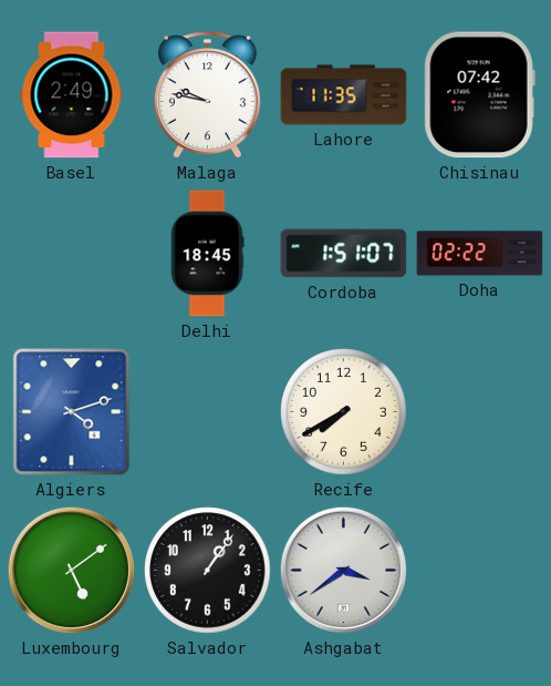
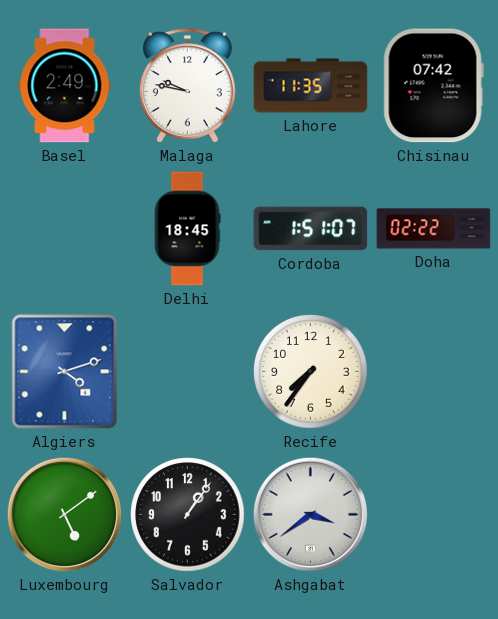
Recife: 7:40 -> 7:36
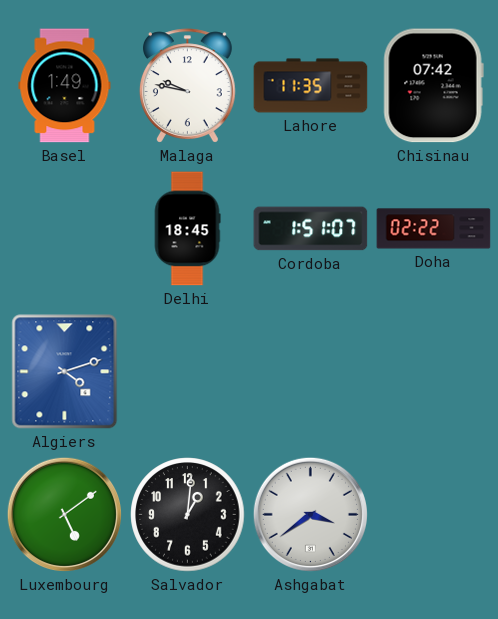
Basel: 2:49 -> 1:49
Recife: 7:36 -> none
Salvador: 1:06 -> 1:01
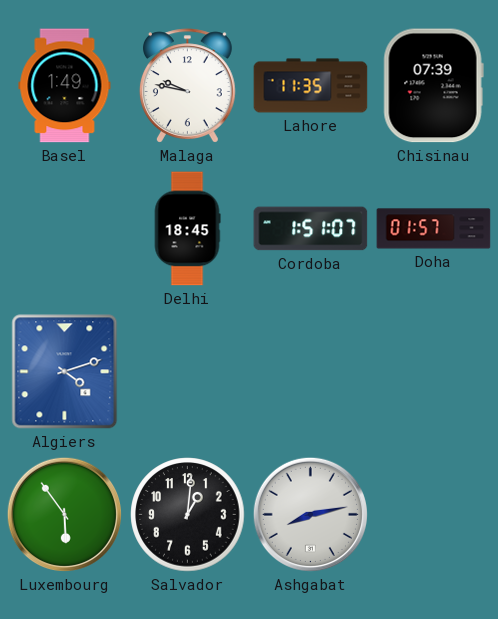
Chisinau: 07:42 -> 07:39
Doha: 02:22 -> 01:57
Luxembourg: 5:09 -> 5:54
Ashgabat: 3:39 -> 8:13
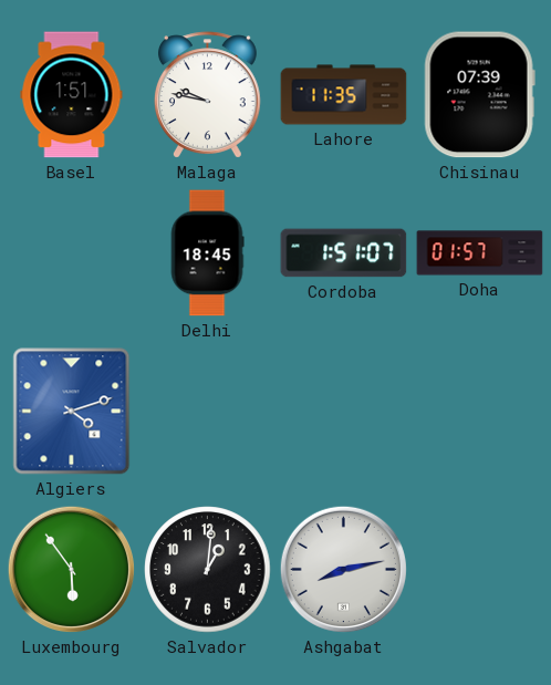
Basel: 1:49 -> 1:51
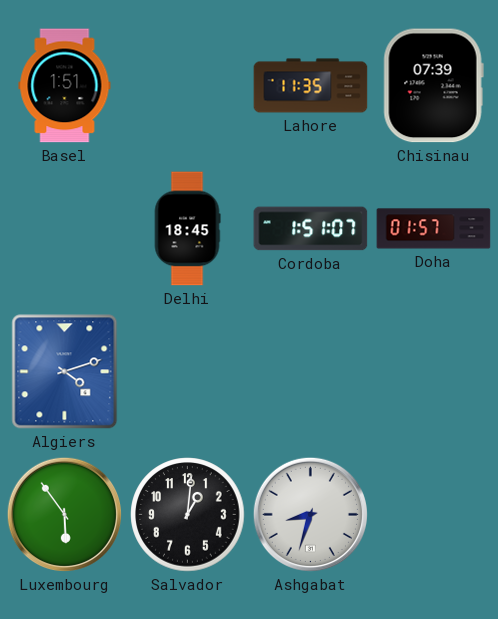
Malaga: 9:47 -> none
Ashgabat: 8:13 -> 8:33
